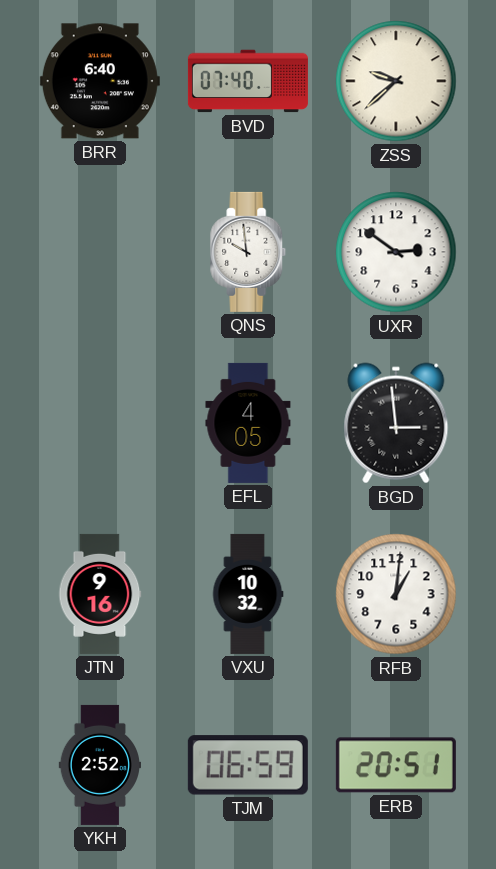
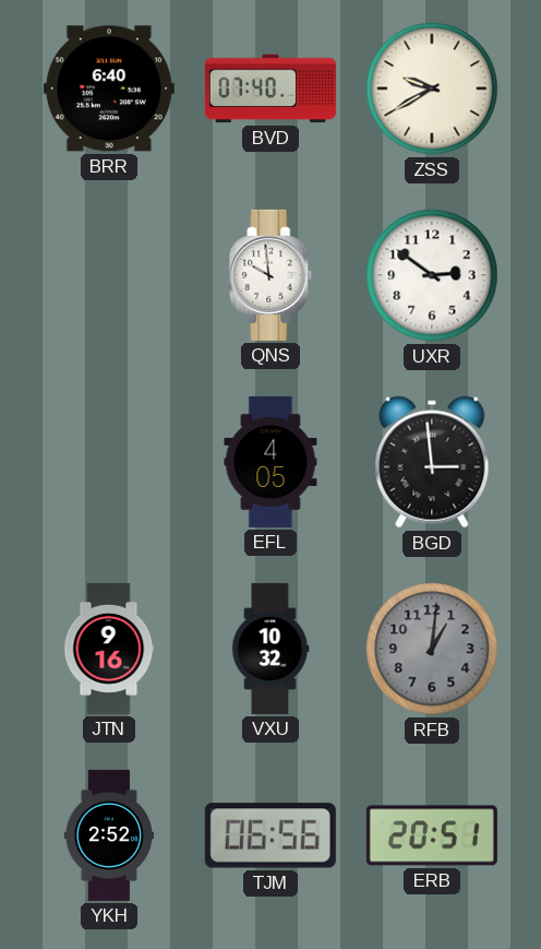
ZSS: 9:38 -> 9:40
RFB dial: white -> grey
TJM: 06:59 -> 06:56
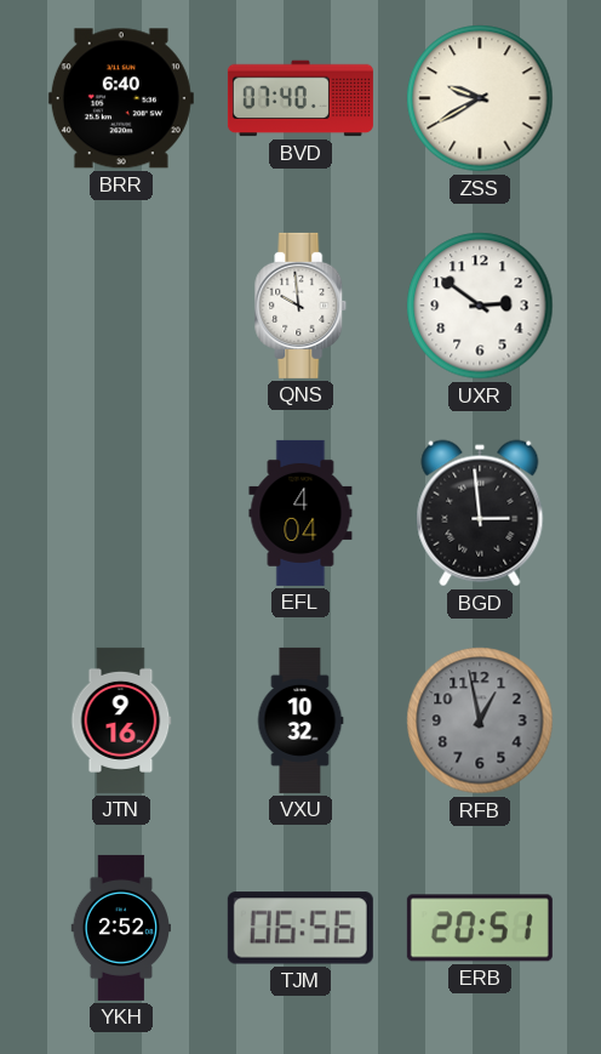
EFL: 4:05 -> 4:04
RFB: 1:01 -> 12:58
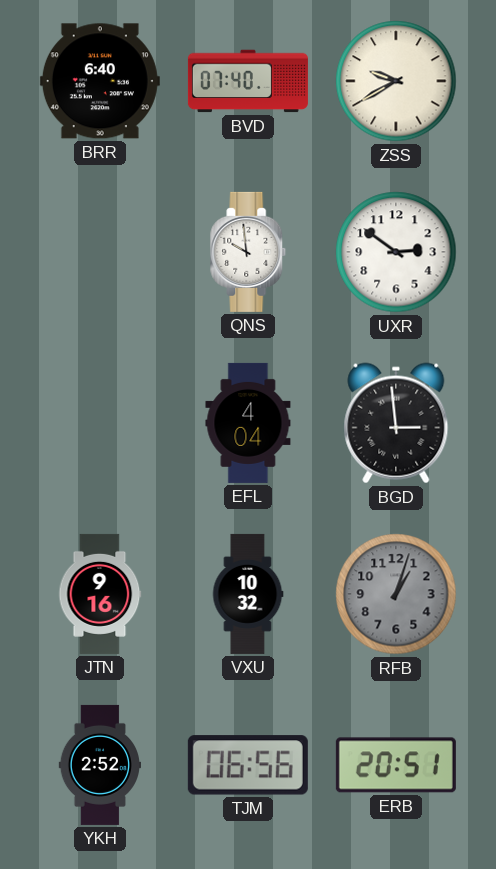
RFB: 12:58 -> 1:03
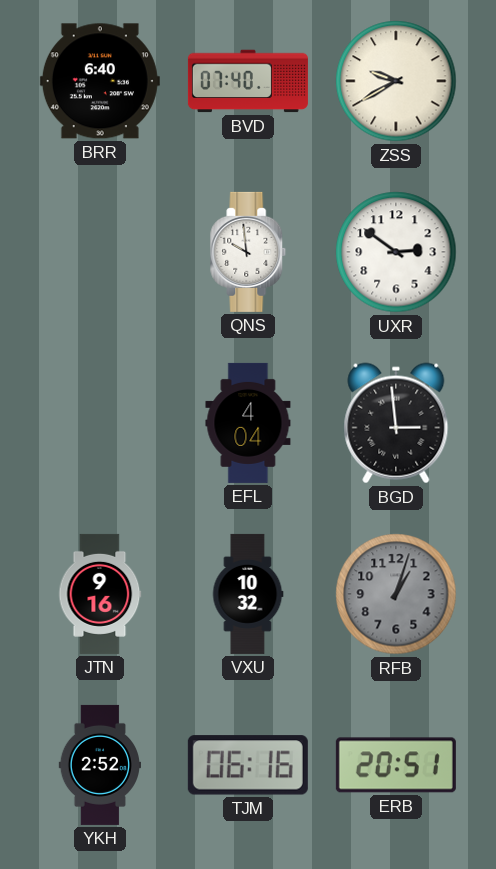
TJM: 06:56 -> 06:16
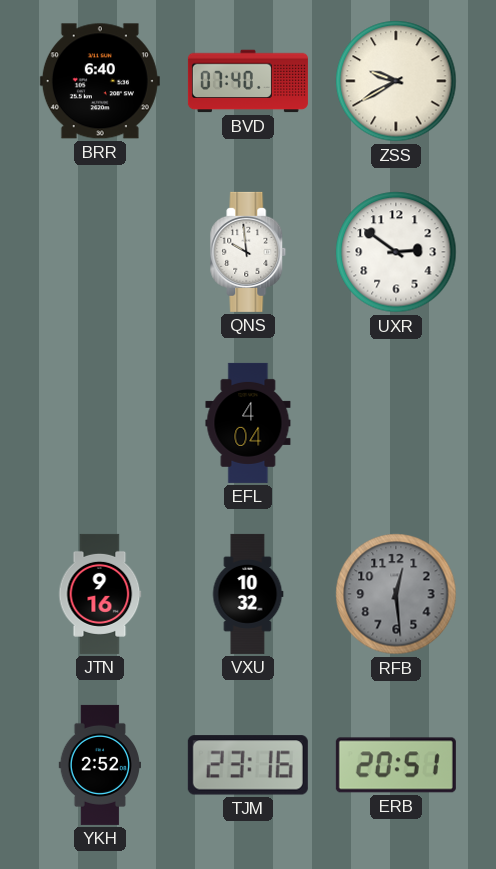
BGD: 2:59 -> none
RFB: 1:03 -> 12:29
TJM: 06:16 -> 23:16
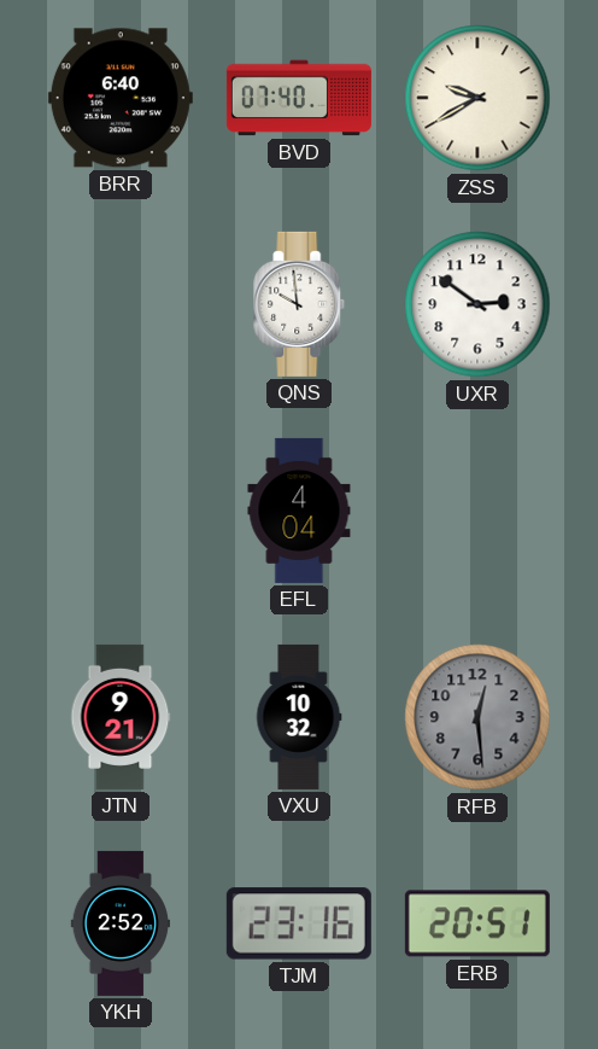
JTN: 9:16 -> 9:21
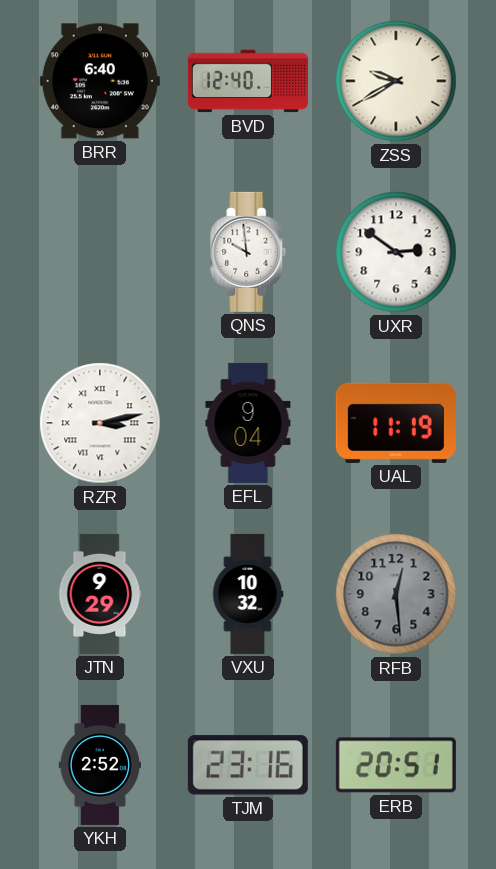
BVD: 07:40 -> 12:40
RZR: none -> 3:13
EFL: 4:04 -> 9:04
UAL: none -> 11:19
JTN: 9:21 -> 9:29
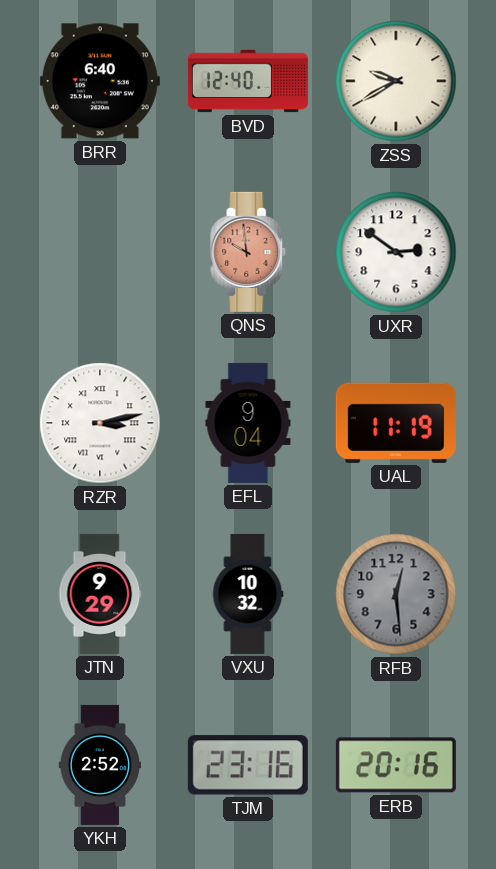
QNS dial: white -> salmon
ERB: 20:51 -> 20:16
